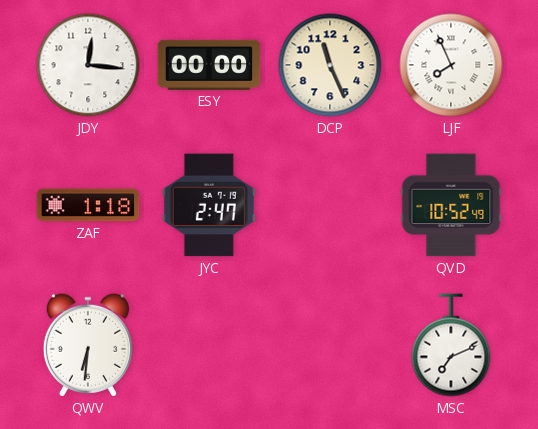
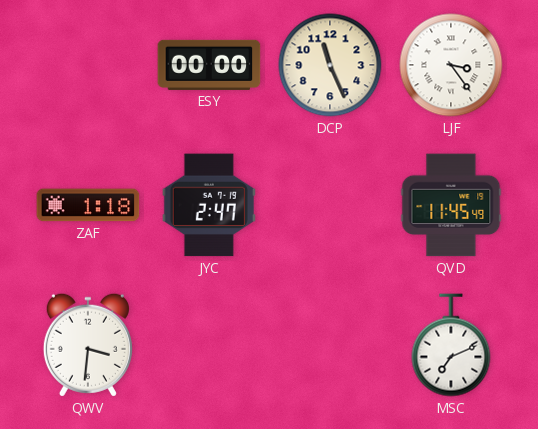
JDY: 12:16 -> none
LJF: 7:56 -> 3:24
QVD: 10:52 -> 11:45
QWV: 6:31 -> 3:31
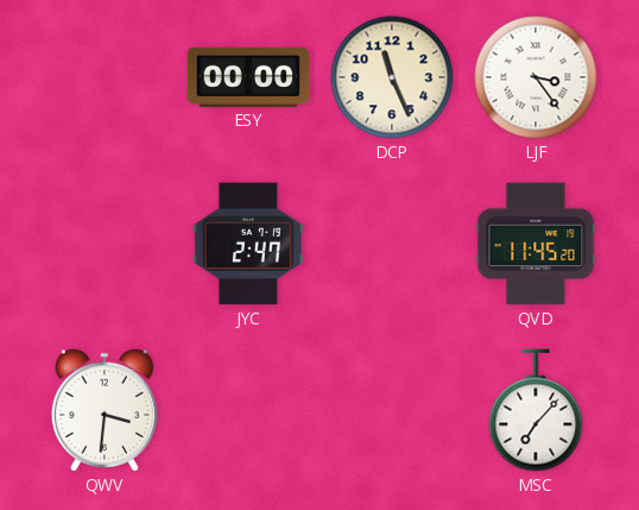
ZAF: 1:18 -> none
QVD: 11:45:49 -> 11:45:20
MSC: 7:11 -> 7:07
